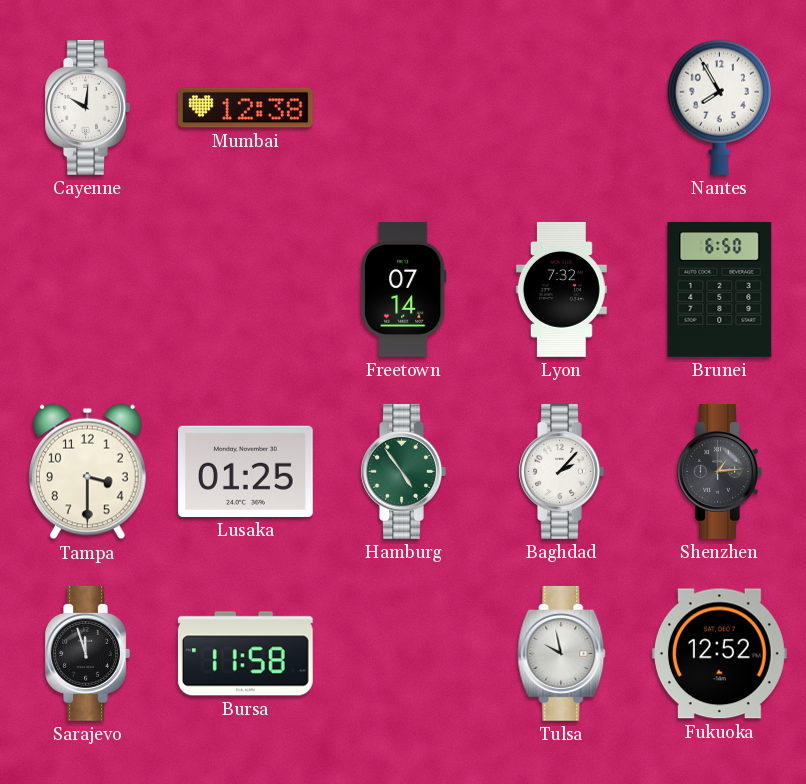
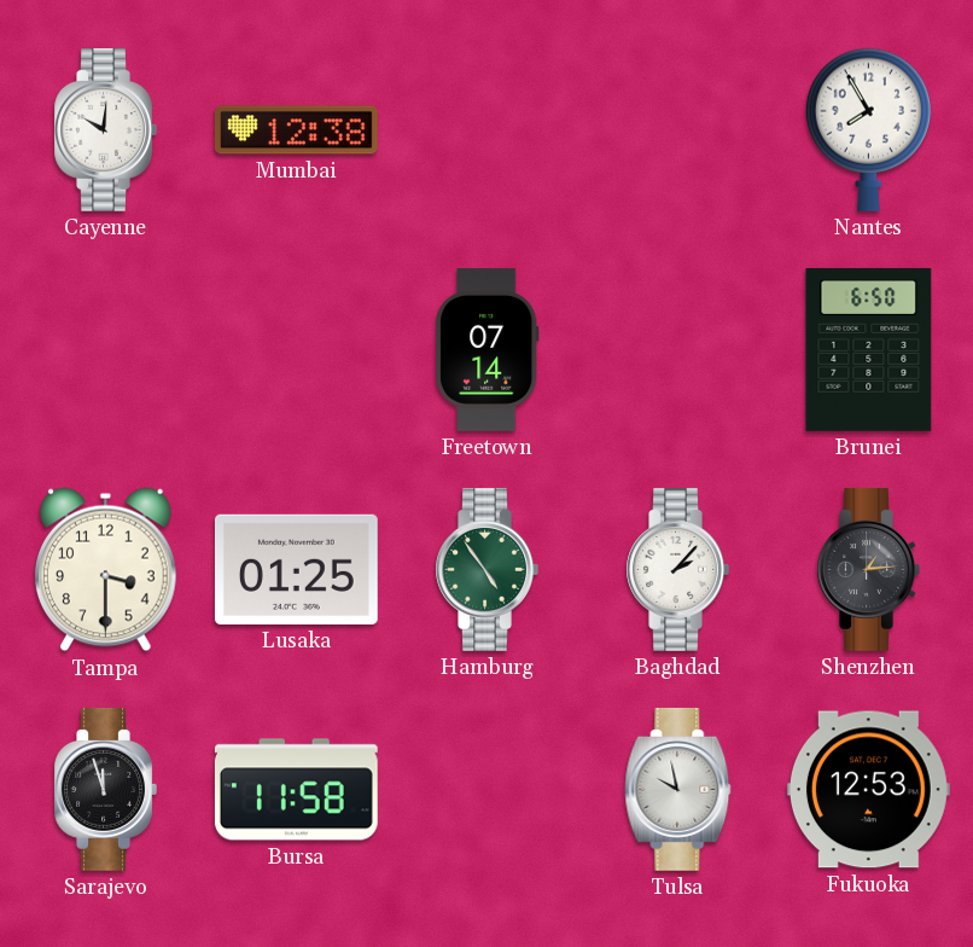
Lyon: 7:32 -> none
Fukuoka: 12:52 -> 12:53
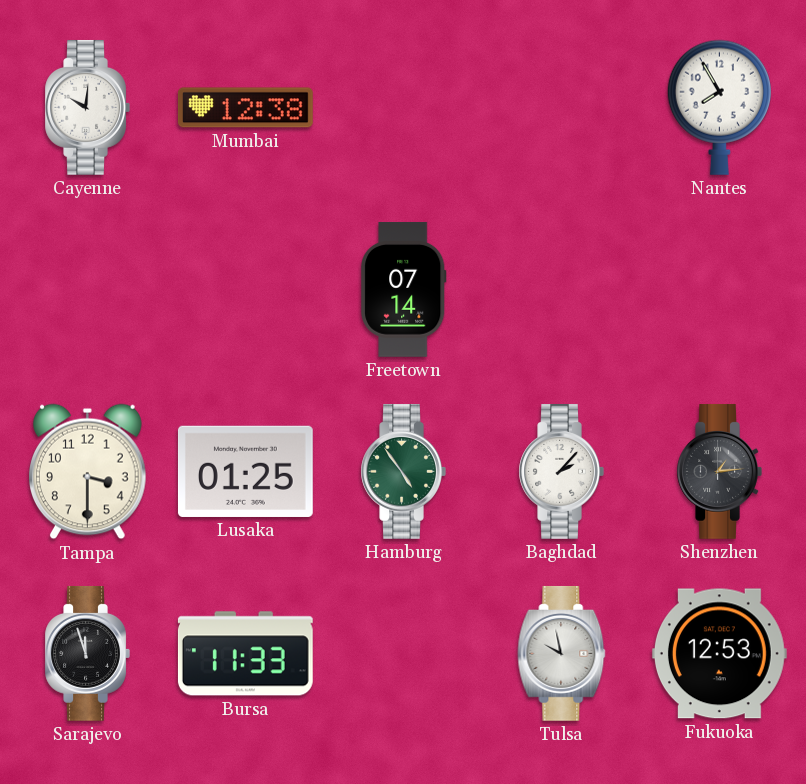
Brunei: 6:50 -> none
Bursa: 11:58 -> 11:33
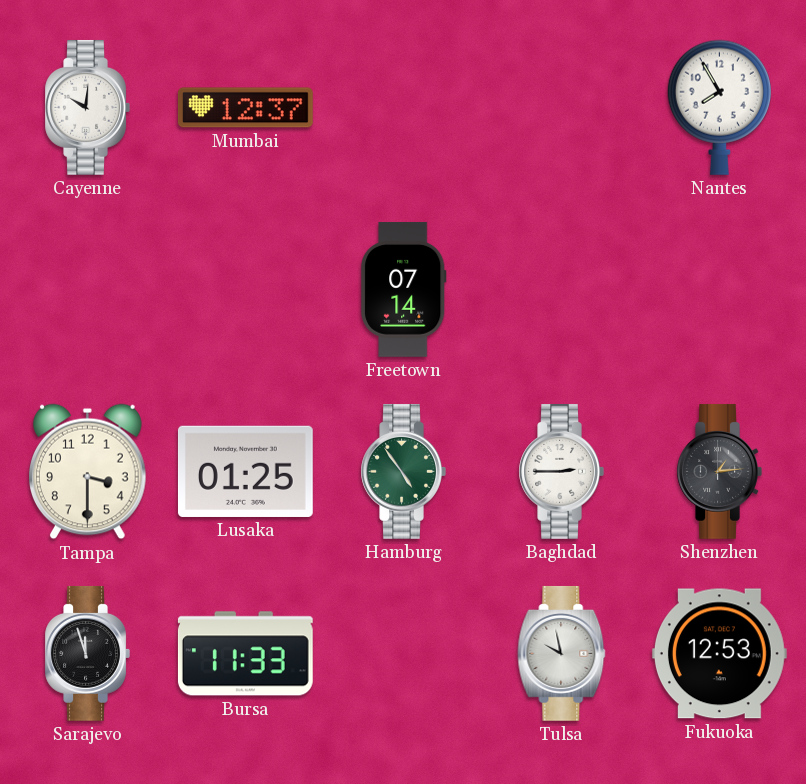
Mumbai: 12:38 -> 12:37
Baghdad: 2:07 -> 2:45
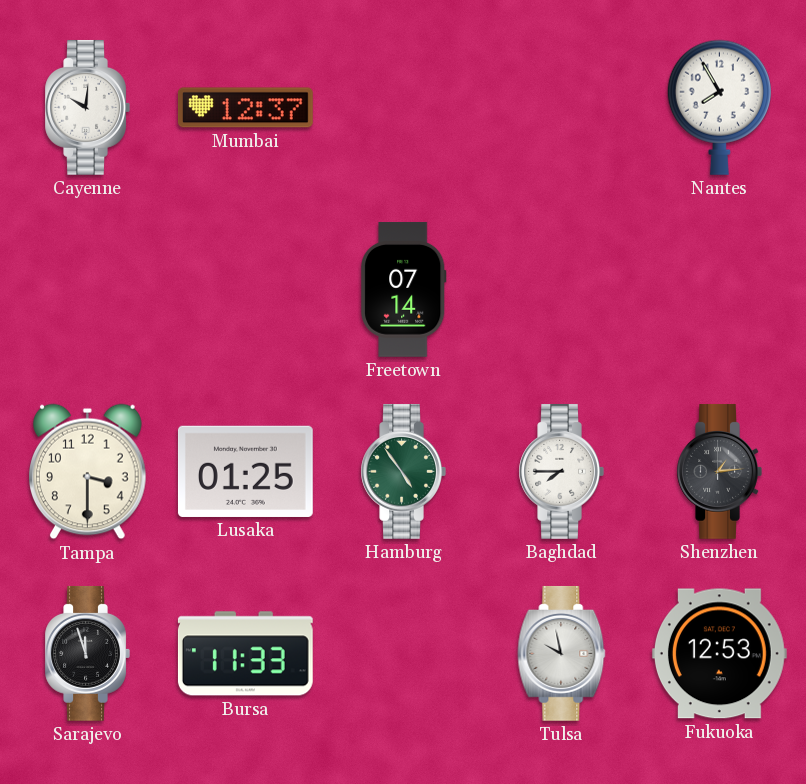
Baghdad: 2:45 -> 7:45
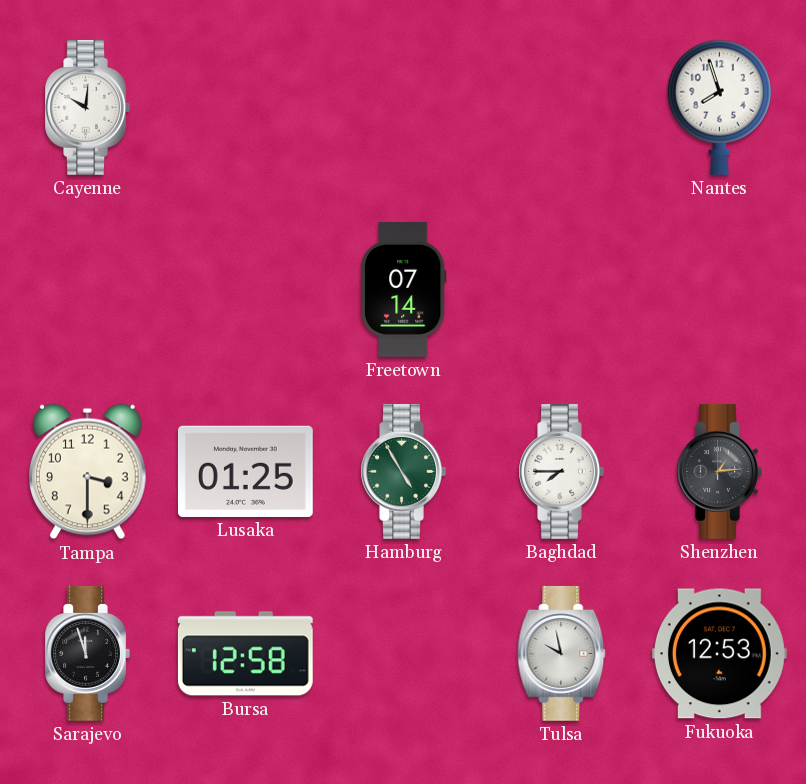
Mumbai: 12:37 -> none
Nantes: 7:55 -> 7:57
Hamburg: 4:54 -> 4:55
Bursa: 11:33 -> 12:58
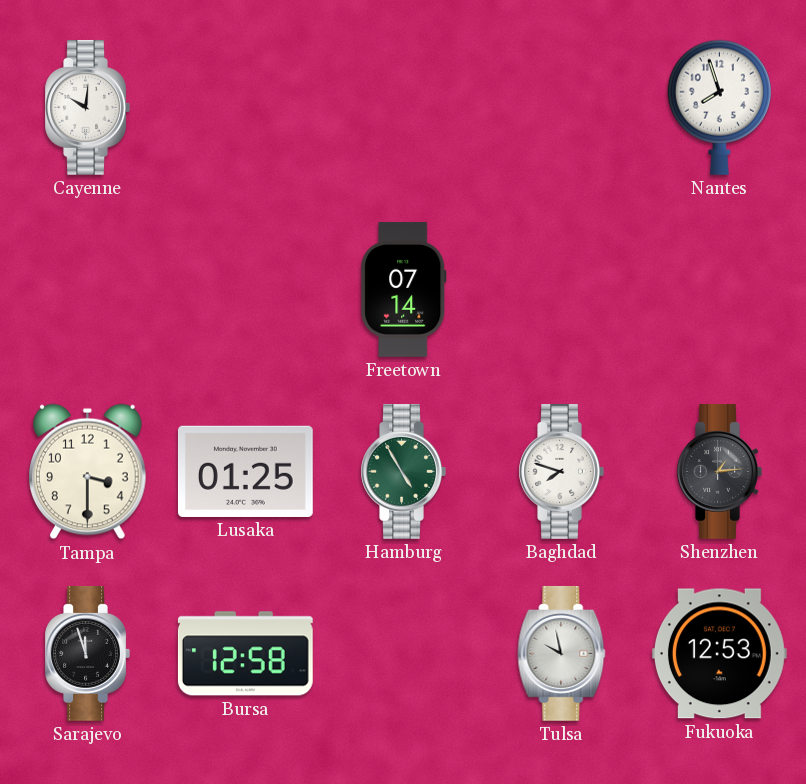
Baghdad: 7:45 -> 7:48
